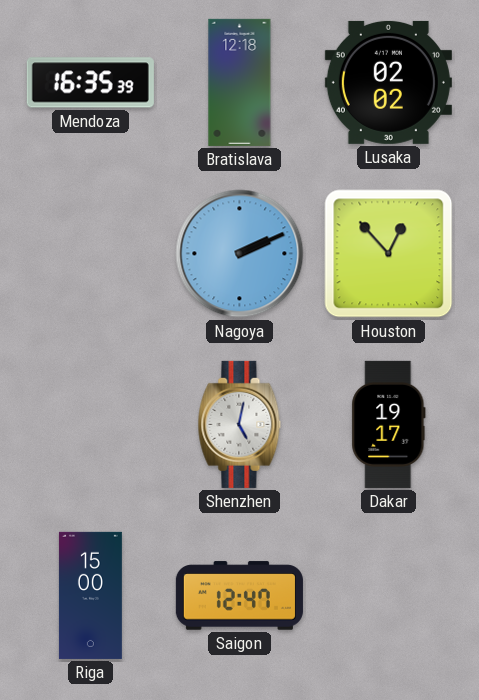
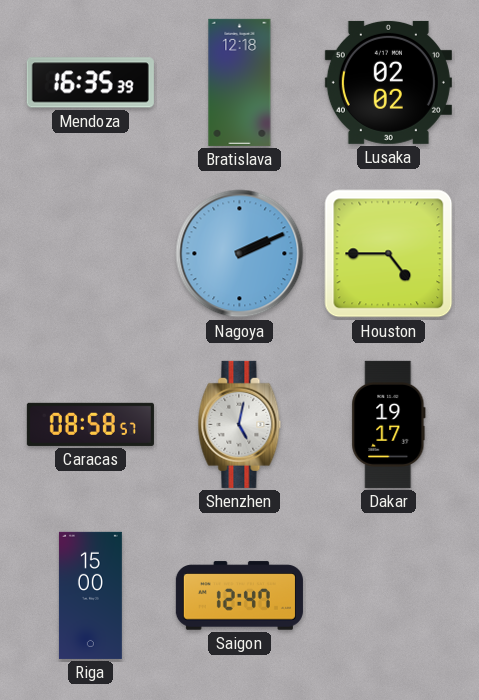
Houston: 12:53 -> 4:45
Caracas: none -> 08:58
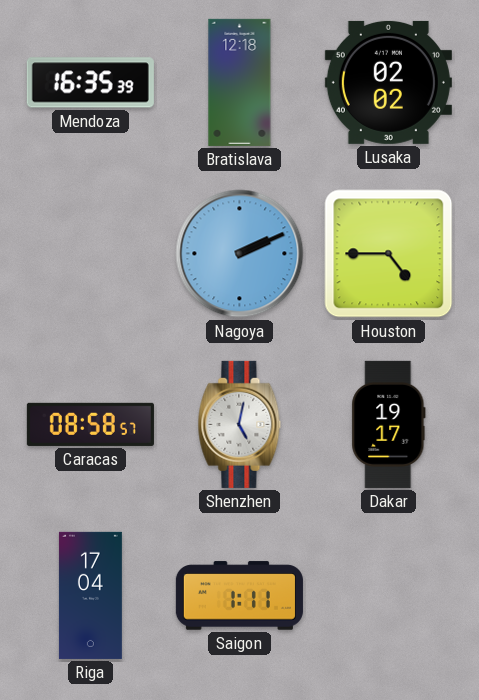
Riga: 15:00 -> 17:04
Saigon: 12:47 -> 1:11
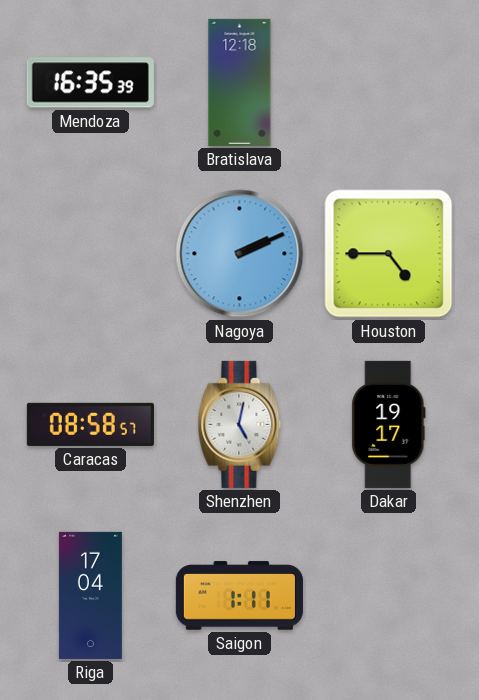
Lusaka: 02:02 -> none
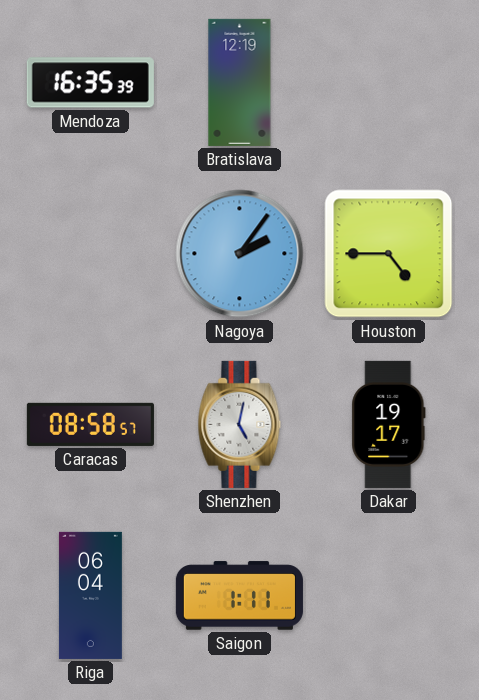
Bratislava: 12:18 -> 12:19
Nagoya: 2:11 -> 2:06
Riga: 17:04 -> 06:04
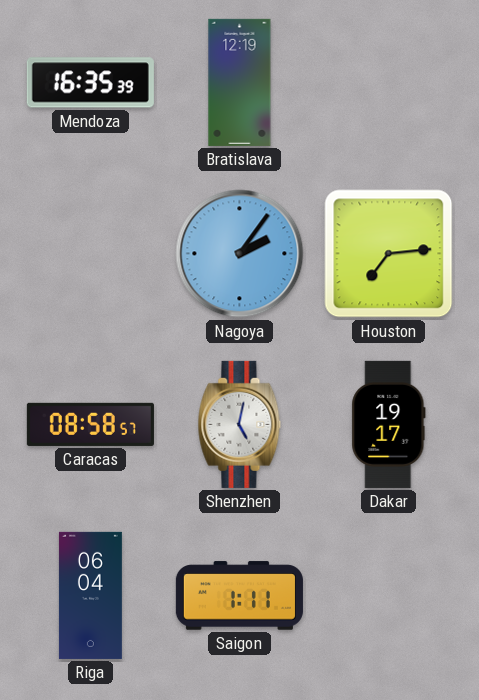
Houston: 4:45 -> 7:14
